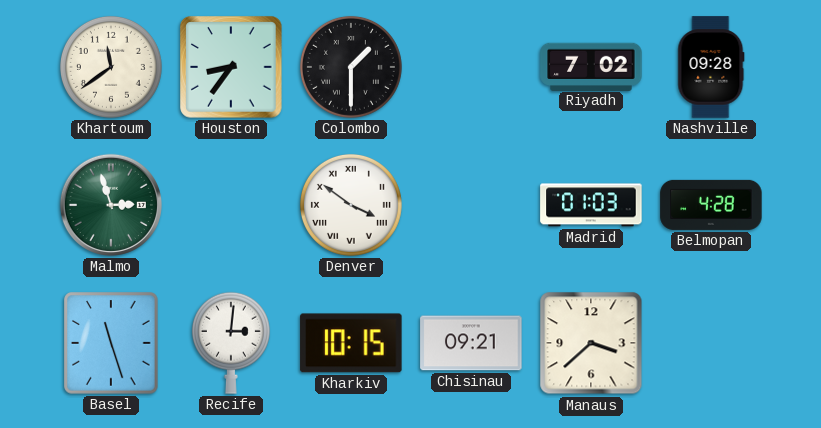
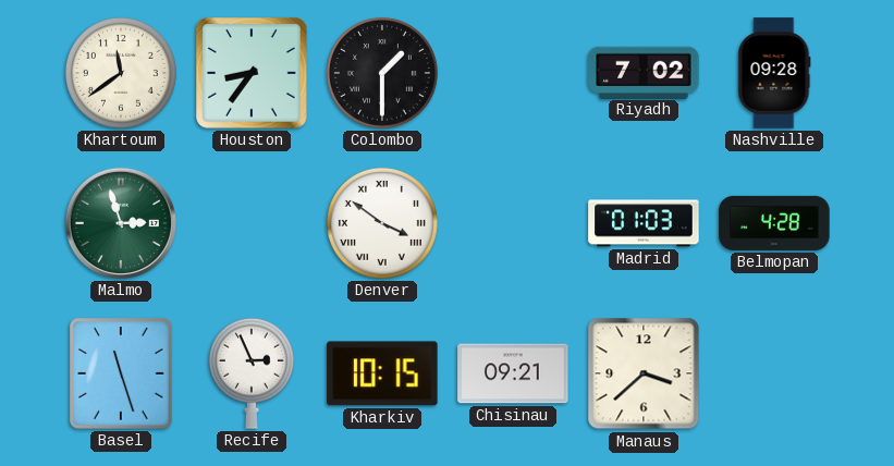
Recife: 3:01 -> 2:56
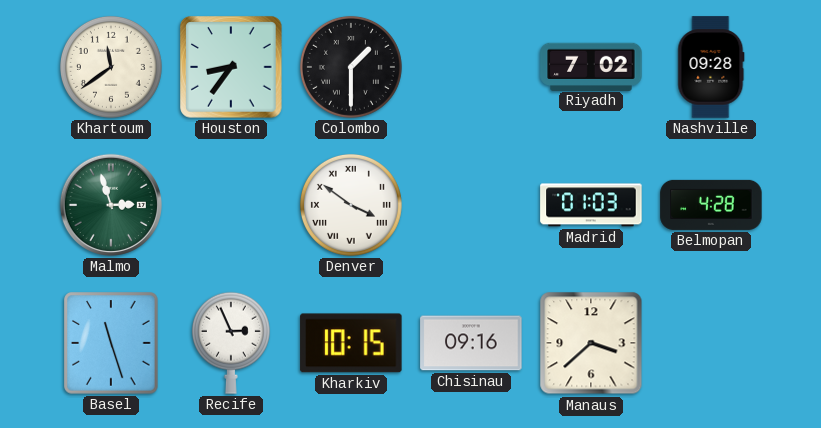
Chisinau: 09:21 -> 09:16
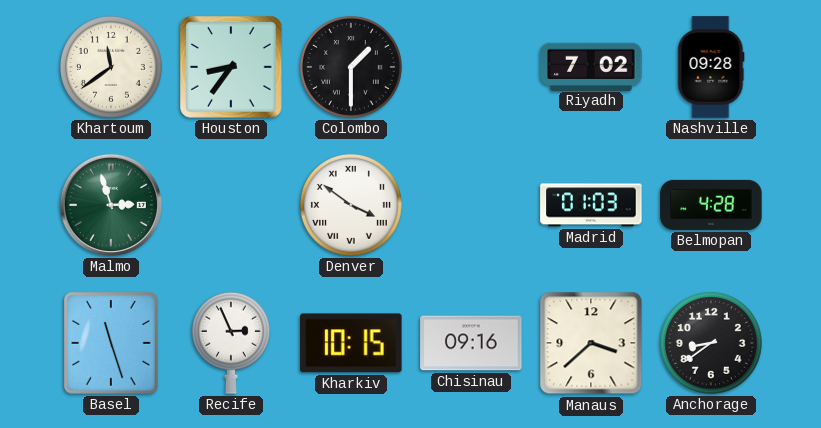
Anchorage: none -> 8:39
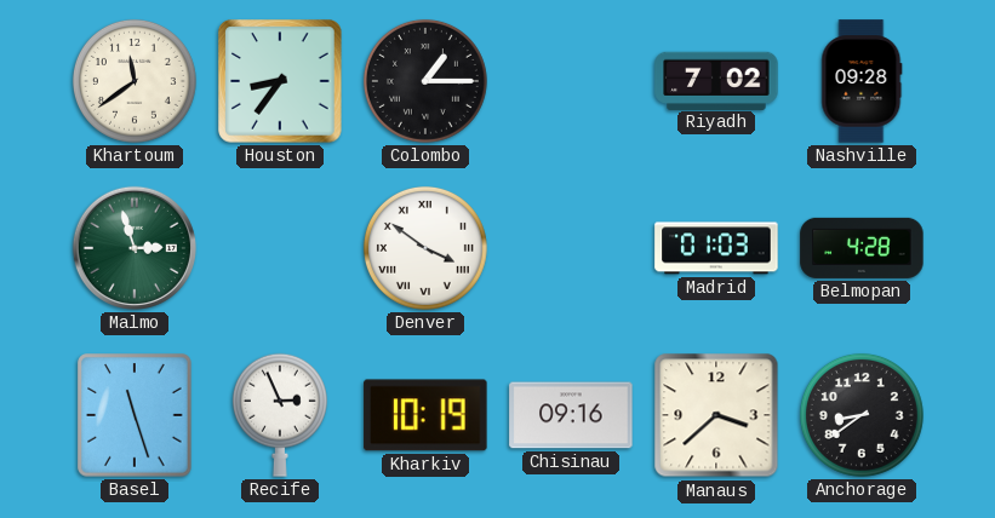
Colombo: 1:30 -> 1:15
Kharkiv: 10:15 -> 10:19
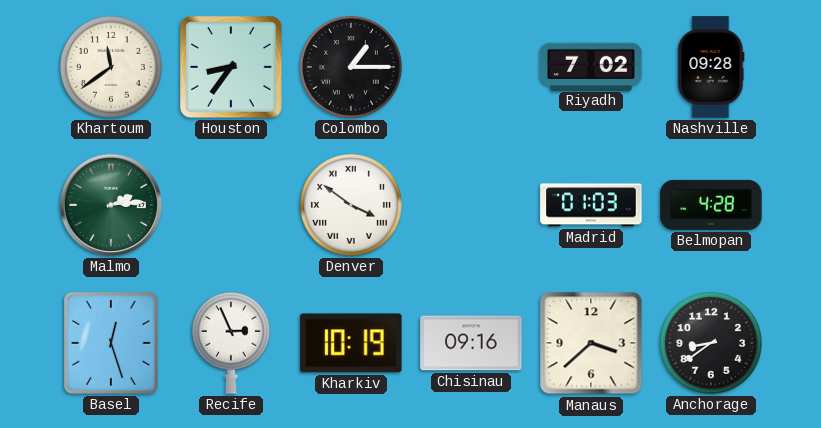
Malmo: 2:57 -> 2:14
Basel: 11:27 -> 12:27
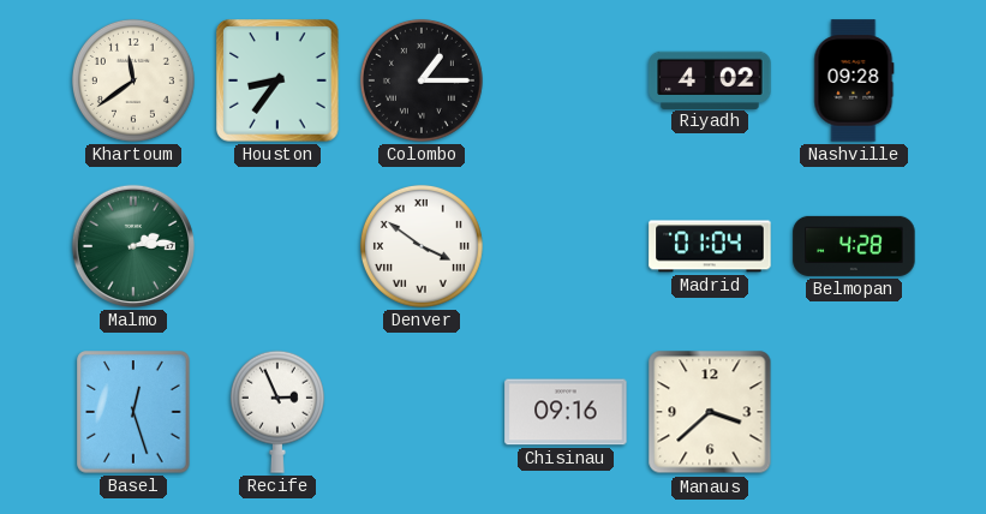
Riyadh: 7:02 -> 4:02
Madrid: 01:03 -> 01:04
Kharkiv: 10:19 -> none
Anchorage: 8:39 -> none
